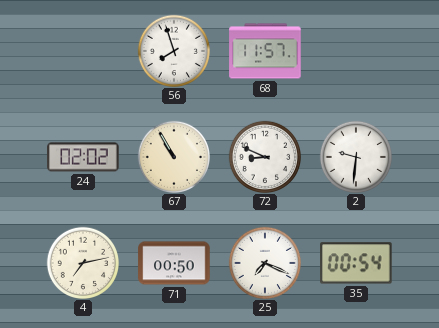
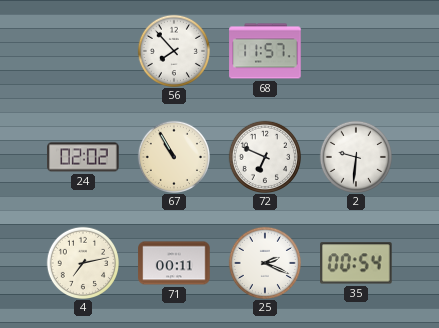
56: 7:57 -> 7:53
72: 8:49 -> 6:49
71: 00:50 -> 00:11
25: 7:19 -> 2:19
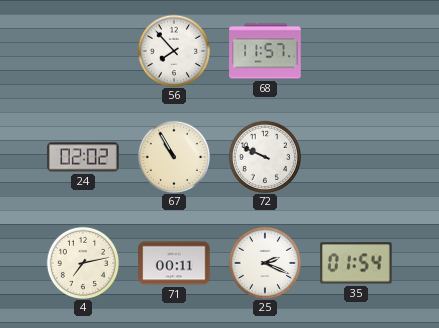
72: 6:49 -> 9:49
2: 9:31 -> none
35: 00:54 -> 01:54
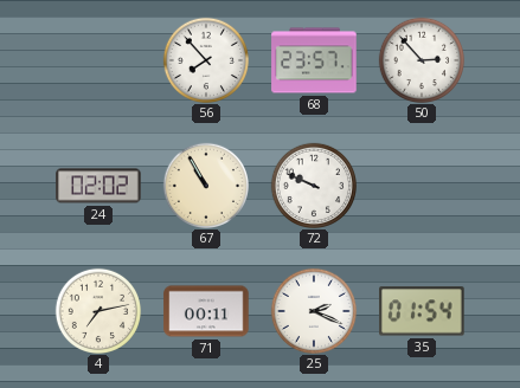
68: 11:57 -> 23:57
50: none -> 2:53
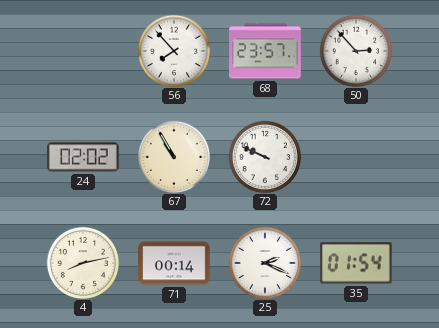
4: 7:13 -> 8:13
71: 00:11 -> 00:14
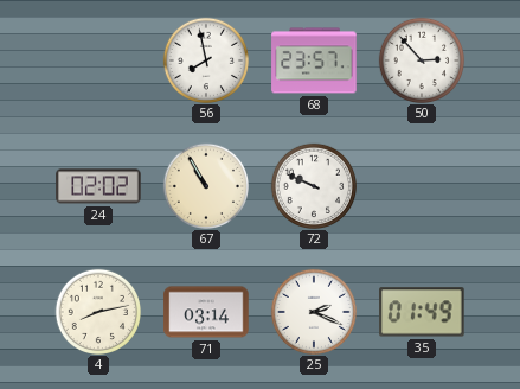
56: 7:53 -> 7:58
71: 00:14 -> 03:14
35: 01:54 -> 01:49
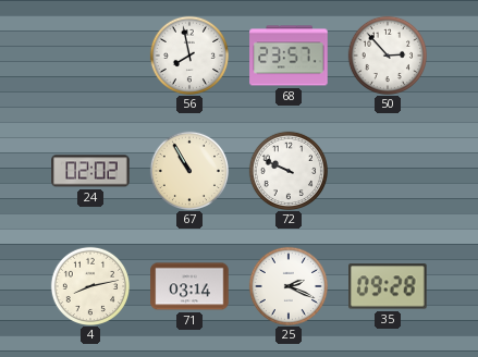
35: 01:49 -> 09:28
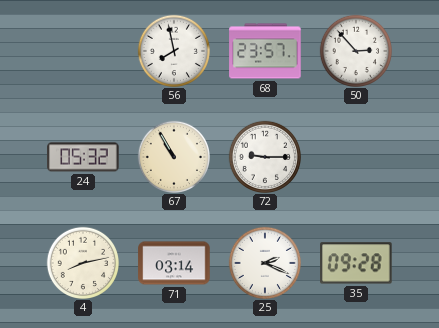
24: 02:02 -> 05:32
72: 9:49 -> 9:15
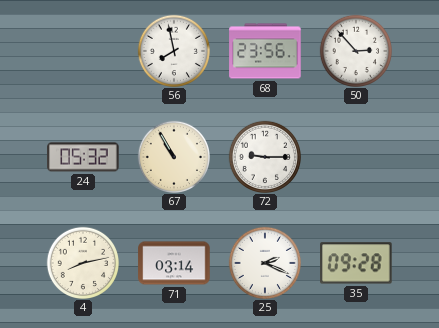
68: 23:57 -> 23:56
